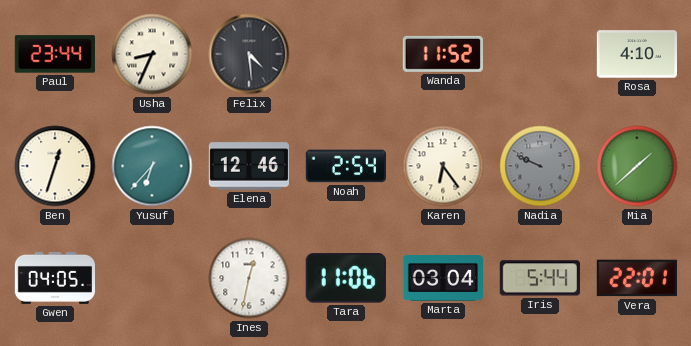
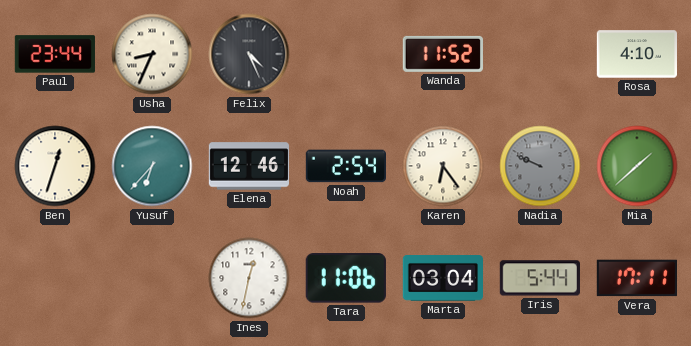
Felix: 4:29 -> 4:26
Gwen: 04:05 -> none
Vera: 22:01 -> 17:11
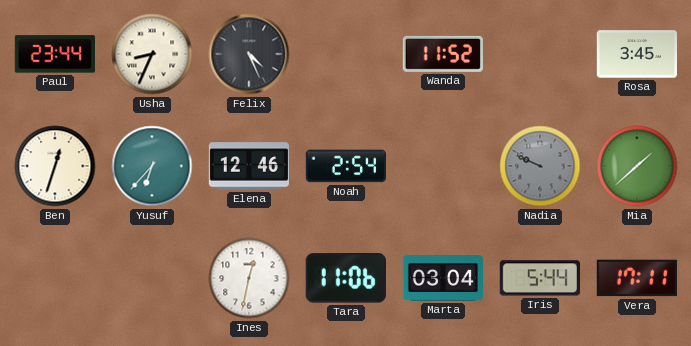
Rosa: 4:10 -> 3:45
Karen: 6:24 -> none
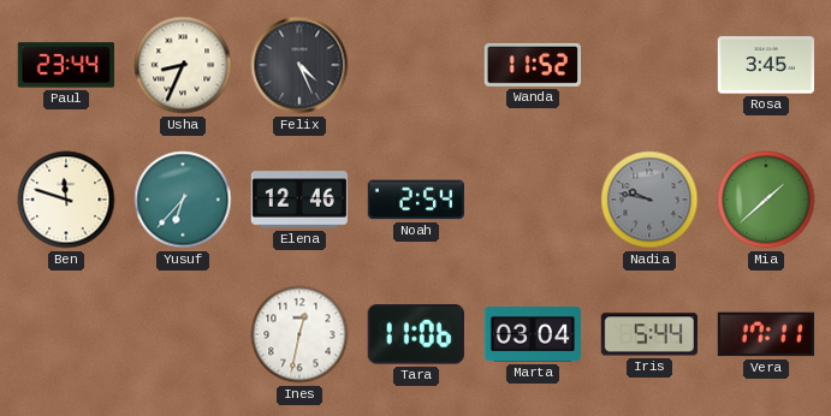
Ben: 12:33 -> 11:48
Nadia: 9:49 -> 9:47
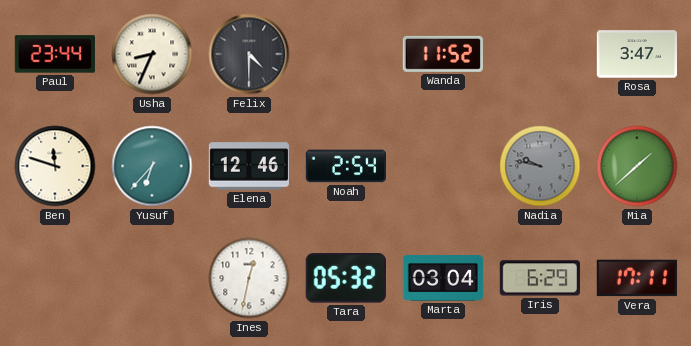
Felix: 4:26 -> 4:30
Rosa: 3:45 -> 3:47
Tara: 11:06 -> 05:32
Iris: 5:44 -> 6:29
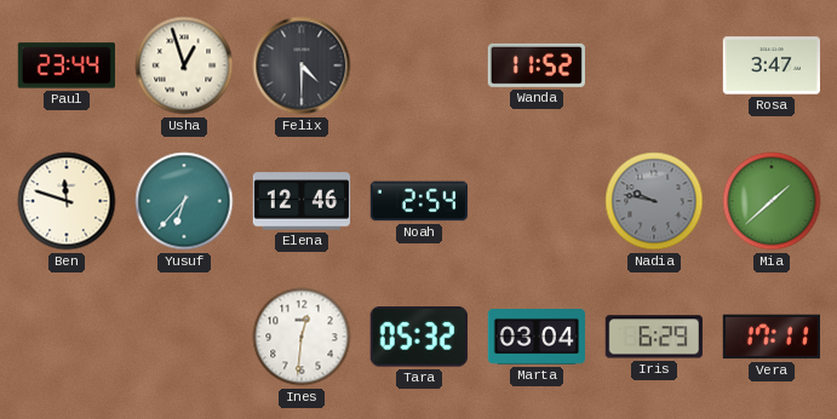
Usha: 8:34 -> 12:57
Ines: 12:32 -> 12:31
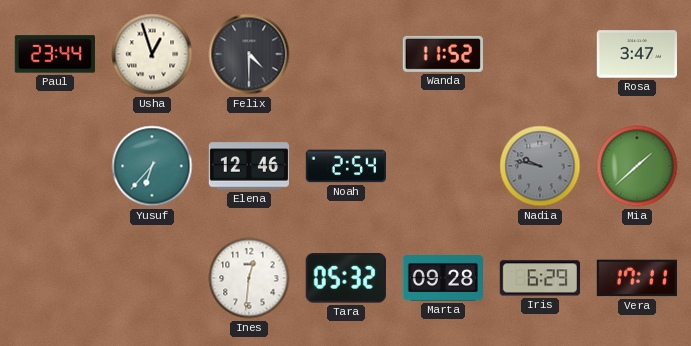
Ben: 11:48 -> none
Marta: 03:04 -> 09:28
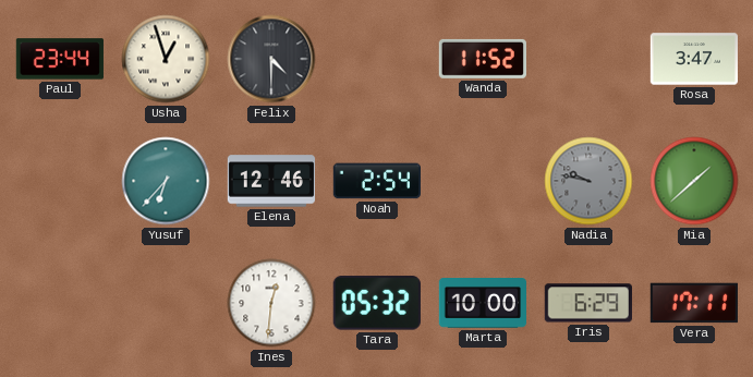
Marta: 09:28 -> 10:00
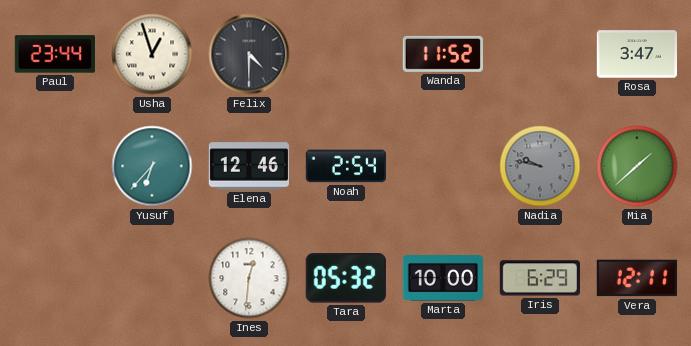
Vera: 17:11 -> 12:11
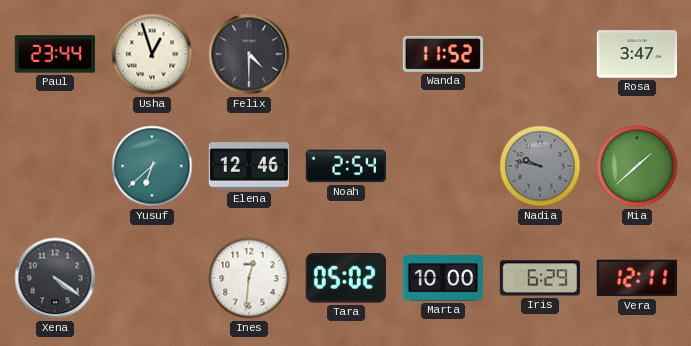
Yusuf: 6:37 -> 6:38
Xena: none -> 4:21
Tara: 05:32 -> 05:02
